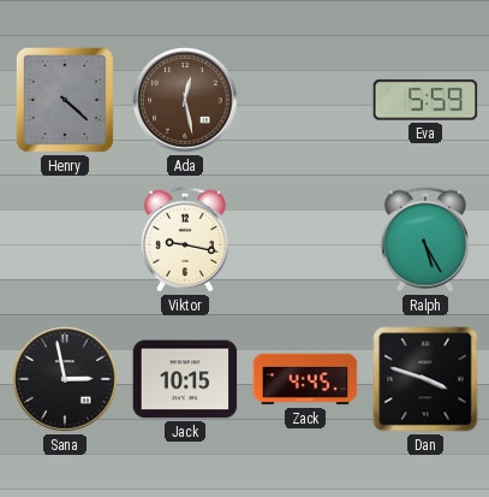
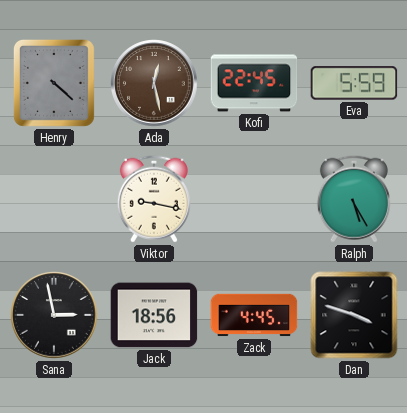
Kofi: none -> 22:45
Jack: 10:15 -> 18:56
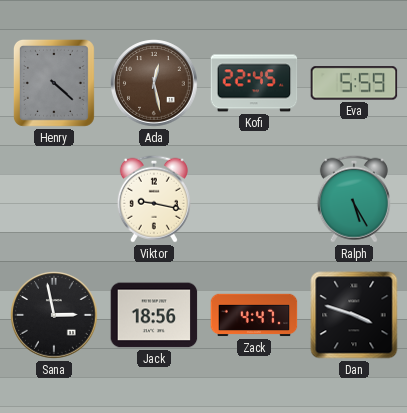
Zack: 4:45 -> 4:47
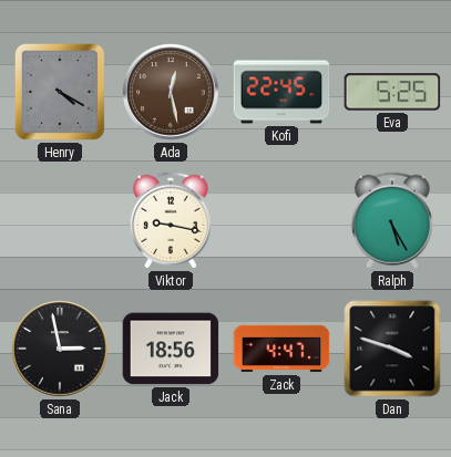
Henry: 4:22 -> 4:20
Eva: 5:59 -> 5:25
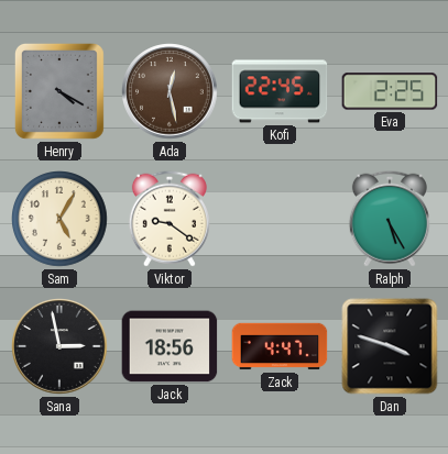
Eva: 5:25 -> 2:25
Sam: none -> 5:05
Viktor: 9:17 -> 9:21
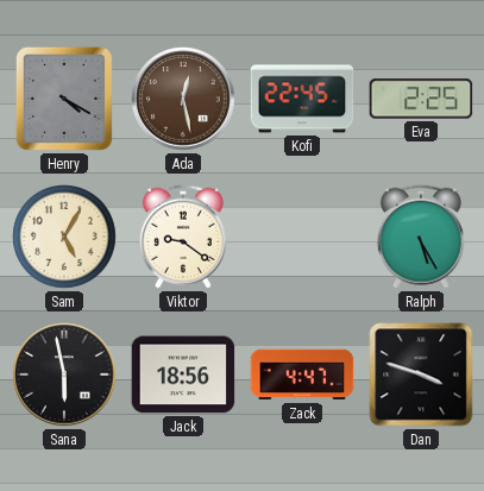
Sana: 2:58 -> 5:58
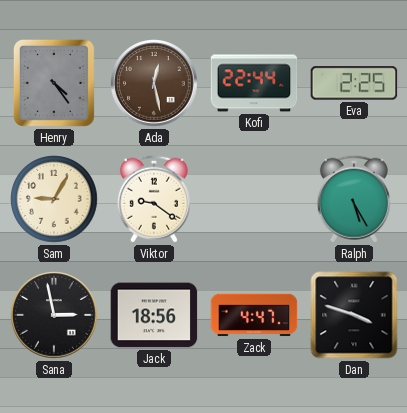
Henry: 4:20 -> 4:24
Kofi: 22:45 -> 22:44
Sam: 5:05 -> 9:05
Sana: 5:58 -> 2:58
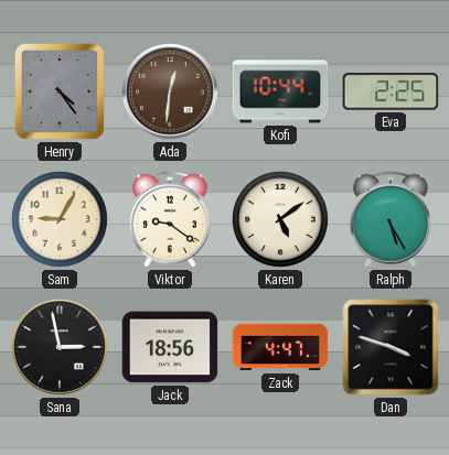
Ada: 12:28 -> 12:31
Kofi: 22:44 -> 10:44
Karen: none -> 5:09
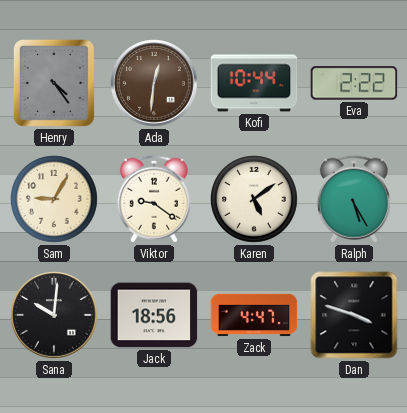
Eva: 2:25 -> 2:22
Sana: 2:58 -> 10:01
